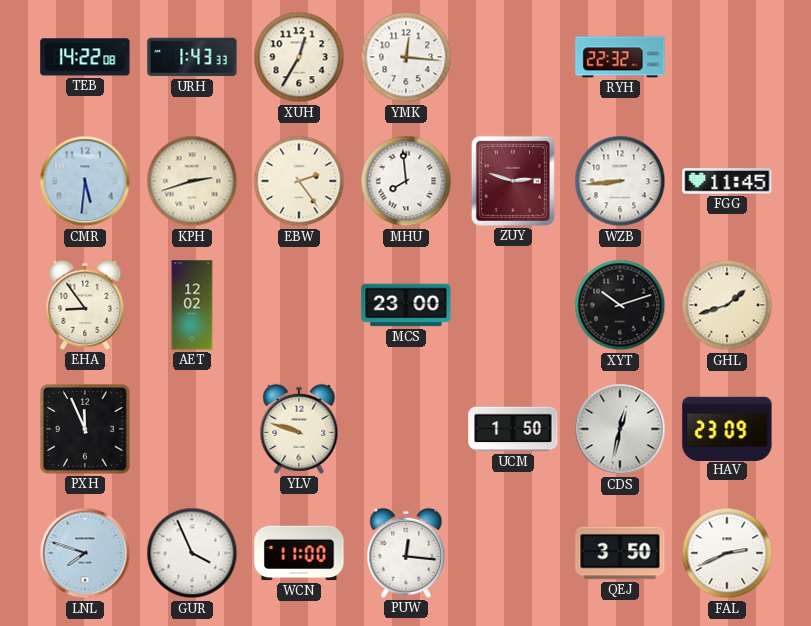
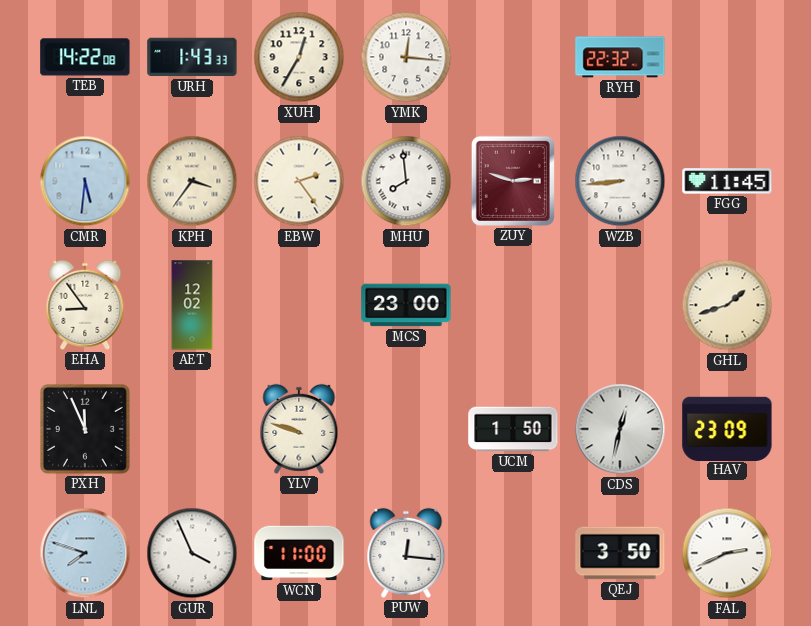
KPH: 2:42 -> 3:36
XYT: 10:12 -> none
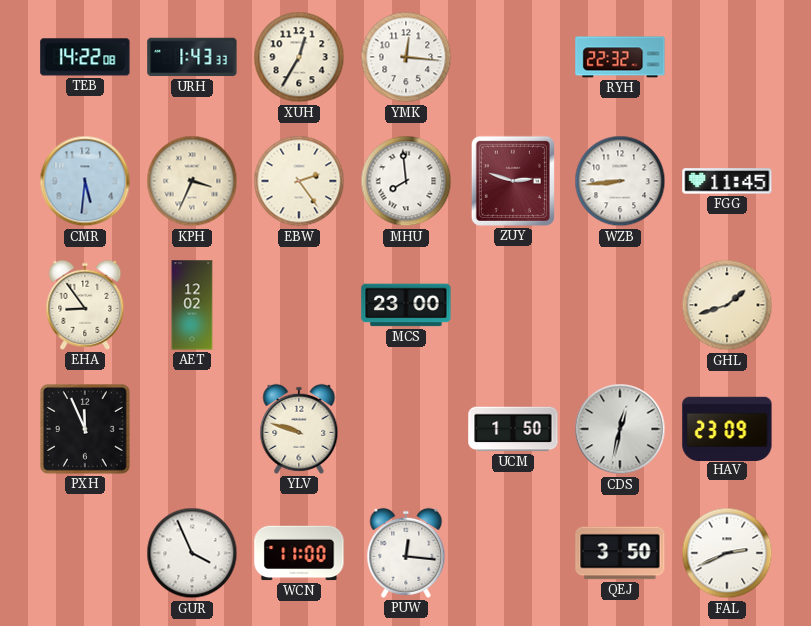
KPH: 3:36 -> 3:34
LNL: 7:48 -> none
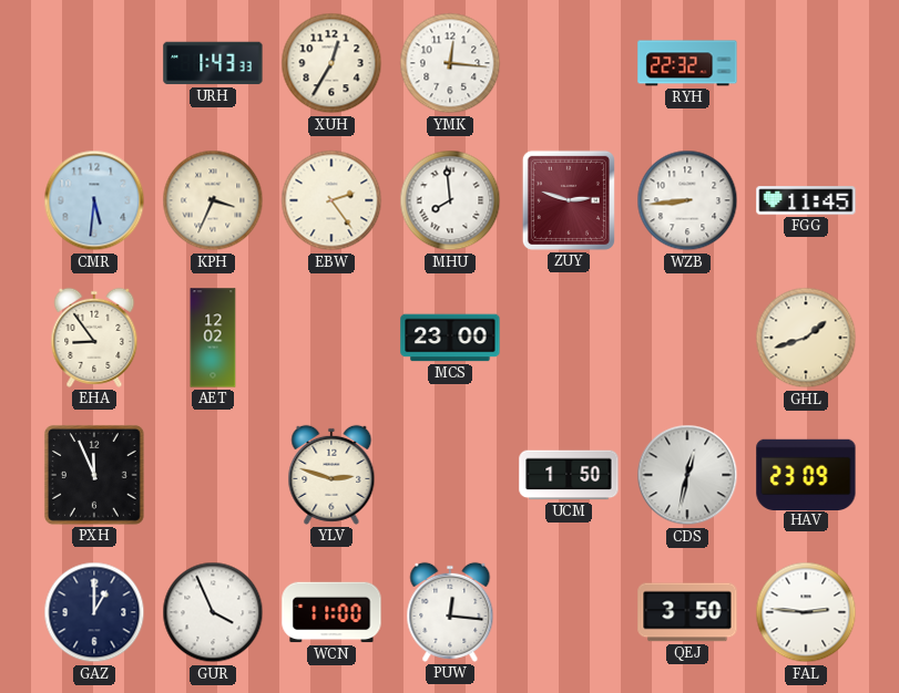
TEB: 14:22 -> none
YLV: 9:48 -> 2:48
GAZ: none -> 1:00
FAL: 2:41 -> 2:46
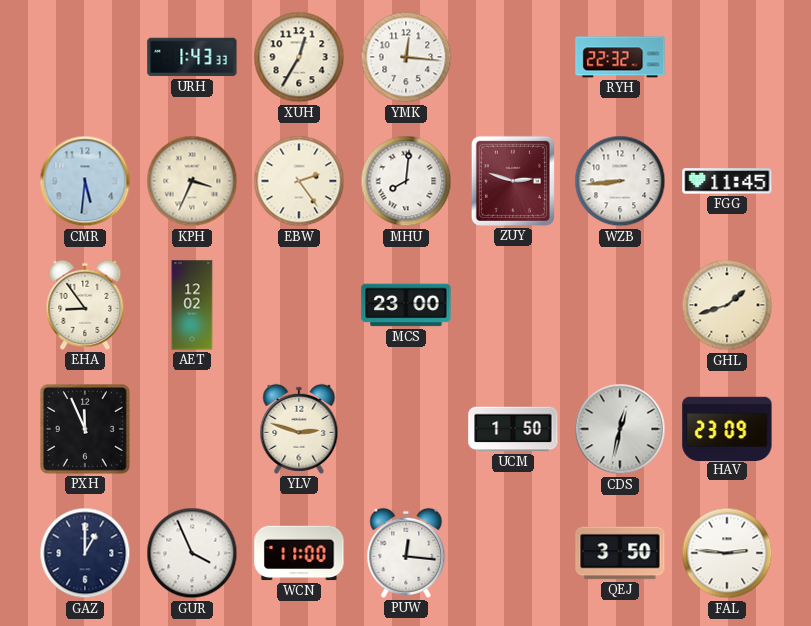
MHU: 7:59 -> 8:01
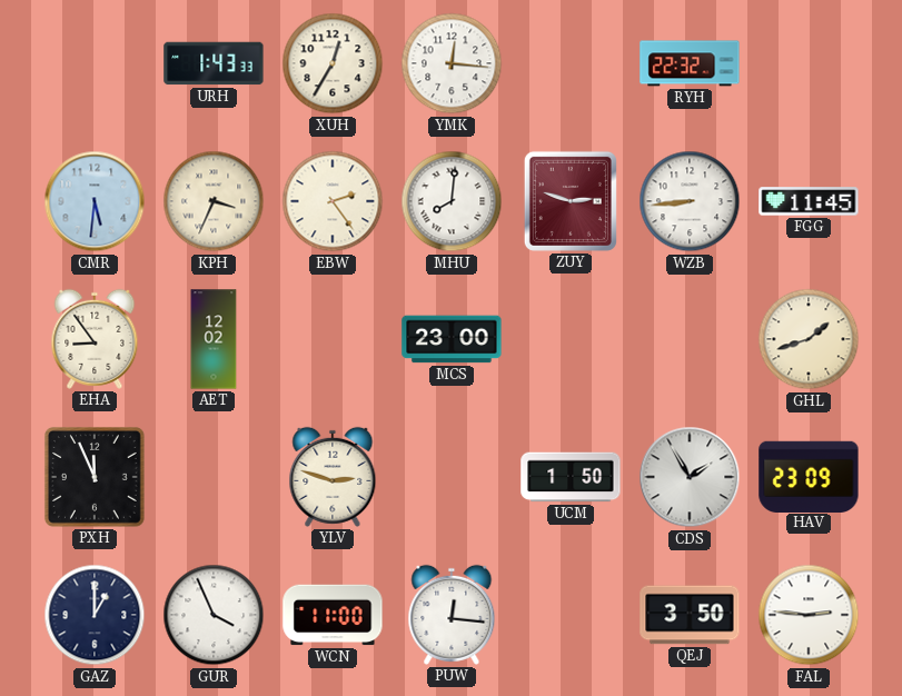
CDS: 12:32 -> 1:55
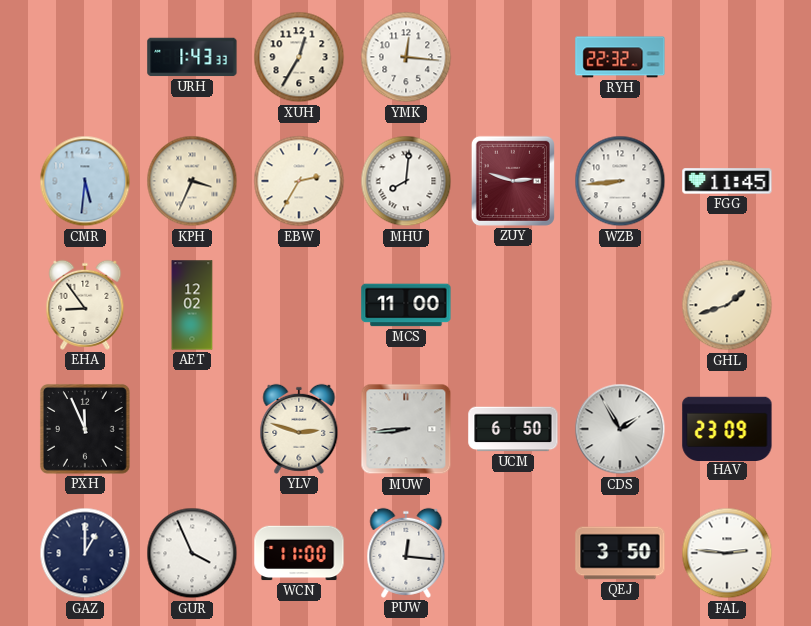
EBW: 2:24 -> 2:35
MCS: 23:00 -> 11:00
MUW: none -> 8:44
UCM: 1:50 -> 6:50
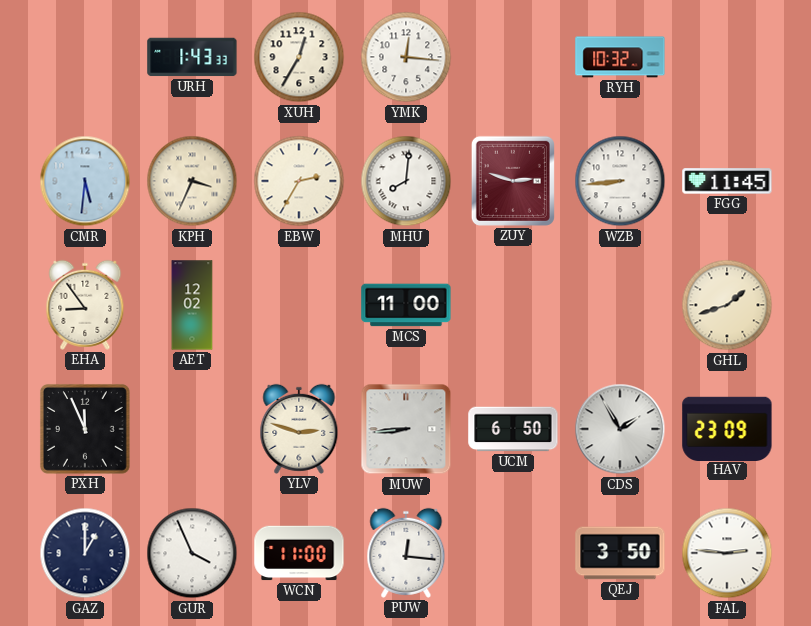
RYH: 22:32 -> 10:32
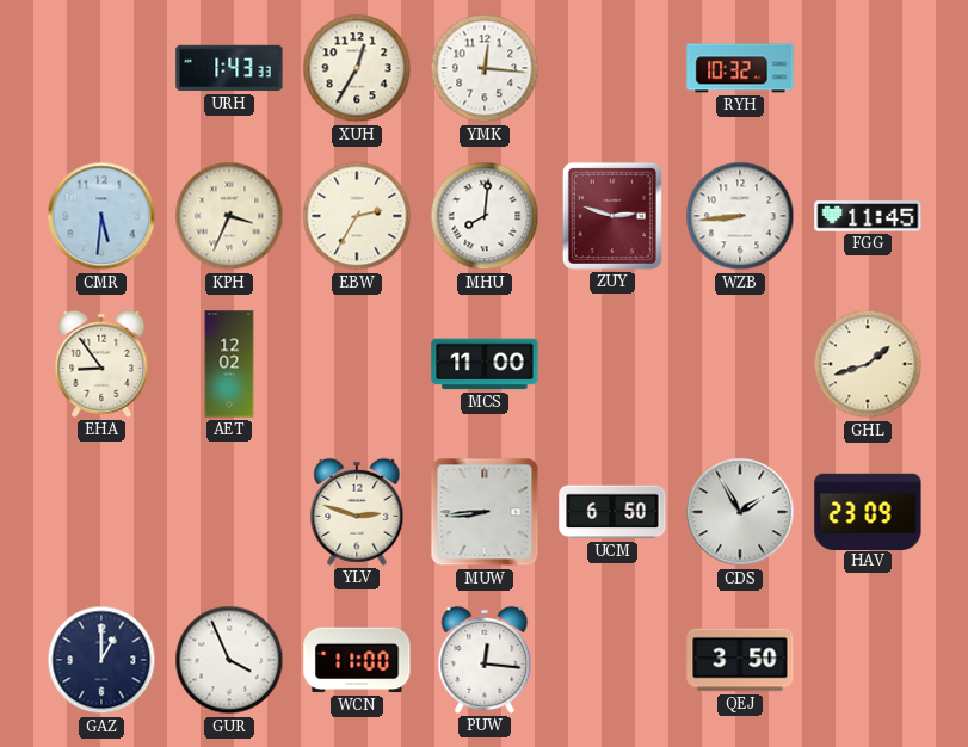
PXH: 11:56 -> none
FAL: 2:46 -> none
